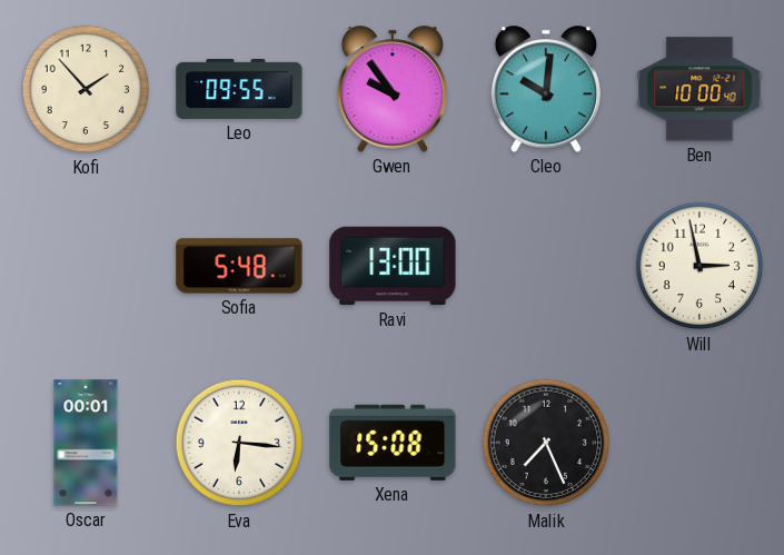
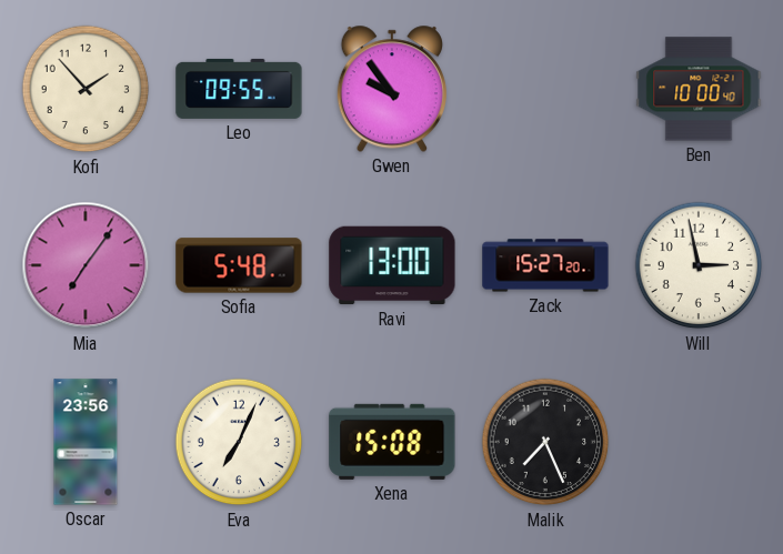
Cleo: 10:01 -> none
Mia: none -> 7:06
Zack: none -> 15:27
Oscar: 00:01 -> 23:56
Eva: 6:16 -> 7:04
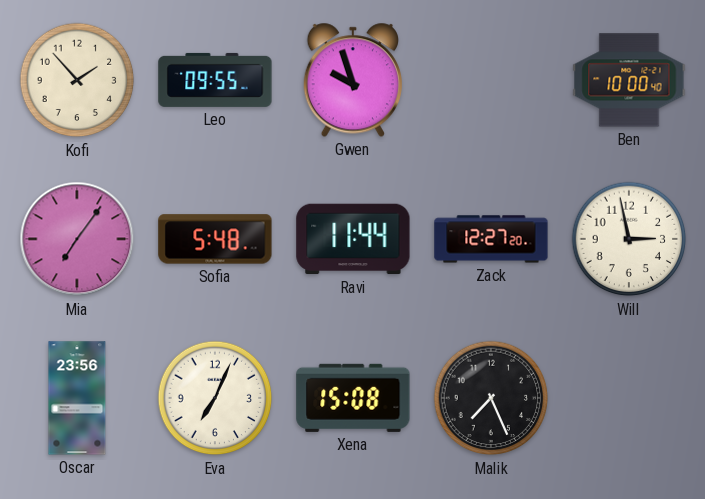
Gwen: 9:54 -> 9:57
Ravi: 13:00 -> 11:44
Zack: 15:27 -> 12:27
